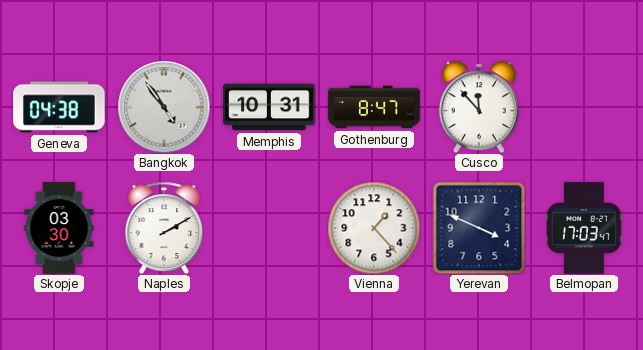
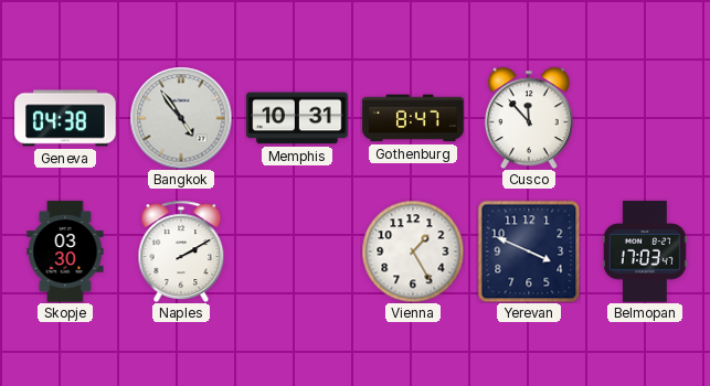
Vienna: 1:23 -> 1:25
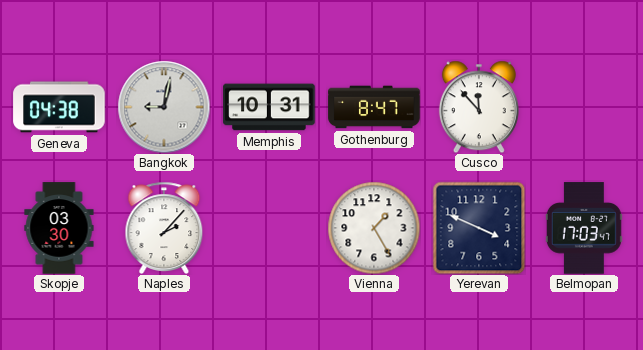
Bangkok: 4:54 -> 9:02
Naples: 2:10 -> 2:07
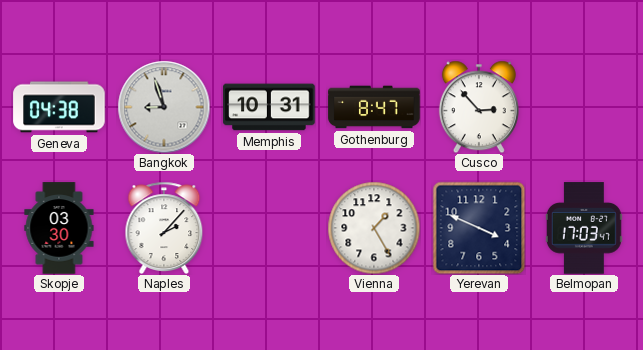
Bangkok: 9:02 -> 8:57
Cusco: 11:53 -> 2:53
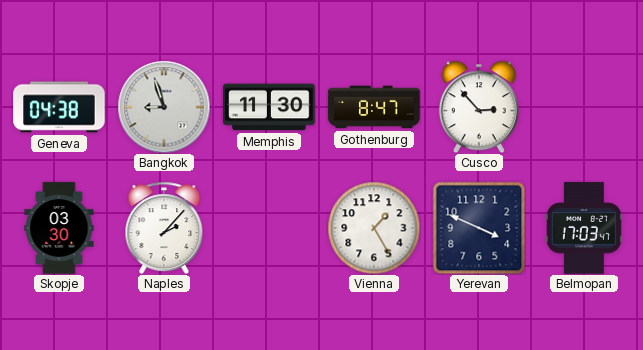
Memphis: 10:31 -> 11:30
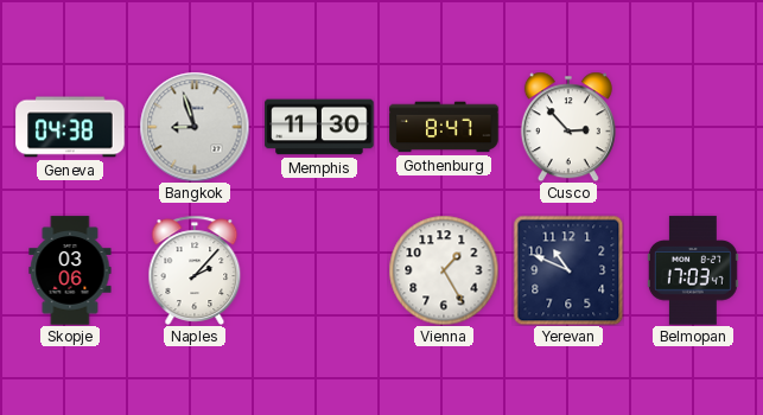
Skopje: 03:30 -> 03:06
Yerevan: 3:49 -> 10:49
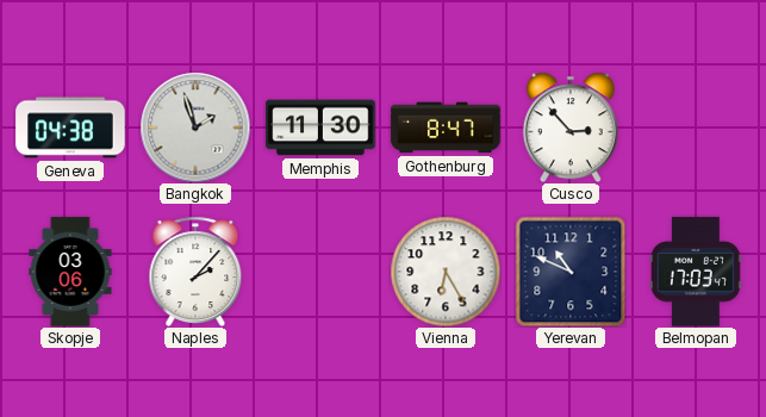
Bangkok: 8:57 -> 1:57
Vienna: 1:25 -> 6:25
